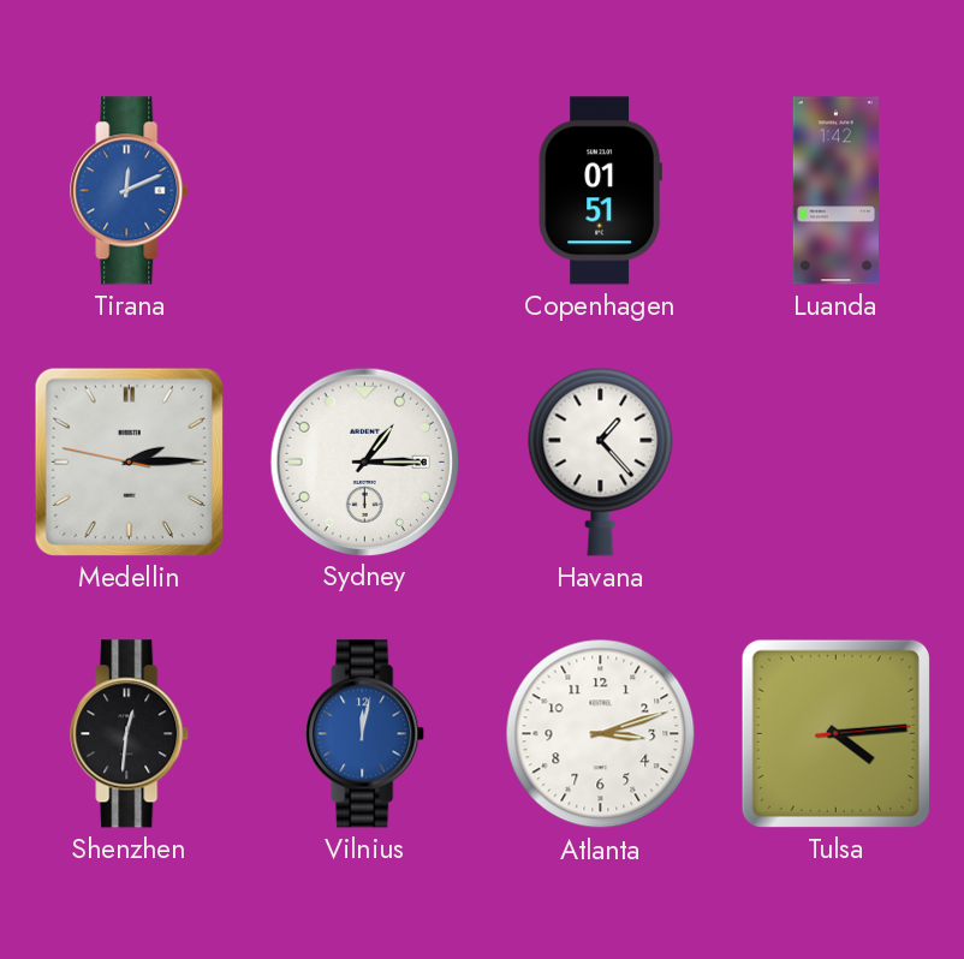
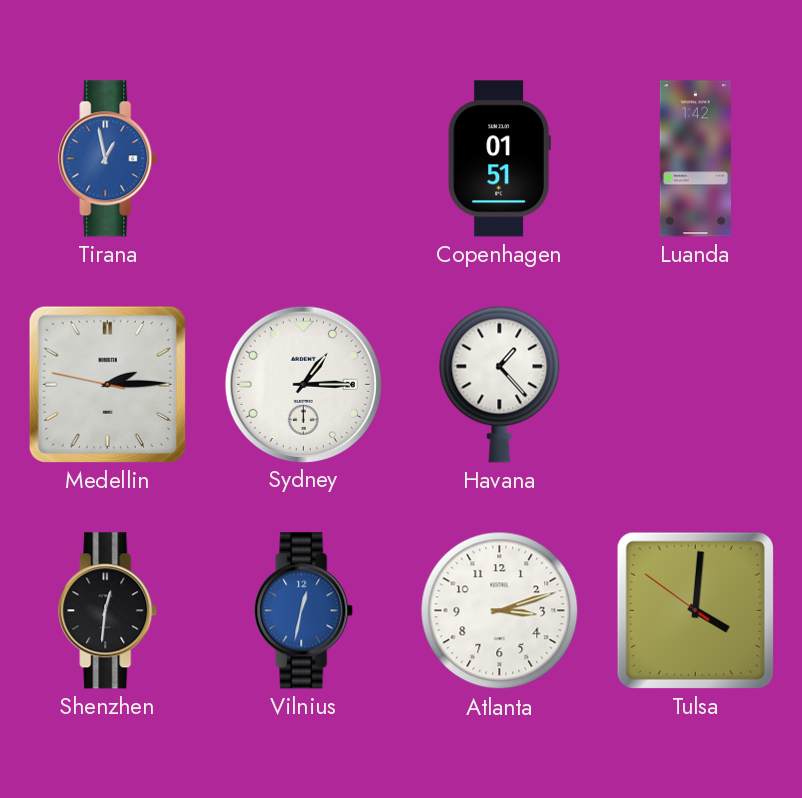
Tirana: 12:11 -> 12:58
Vilnius: 12:02 -> 12:32
Tulsa: 4:14 -> 4:00
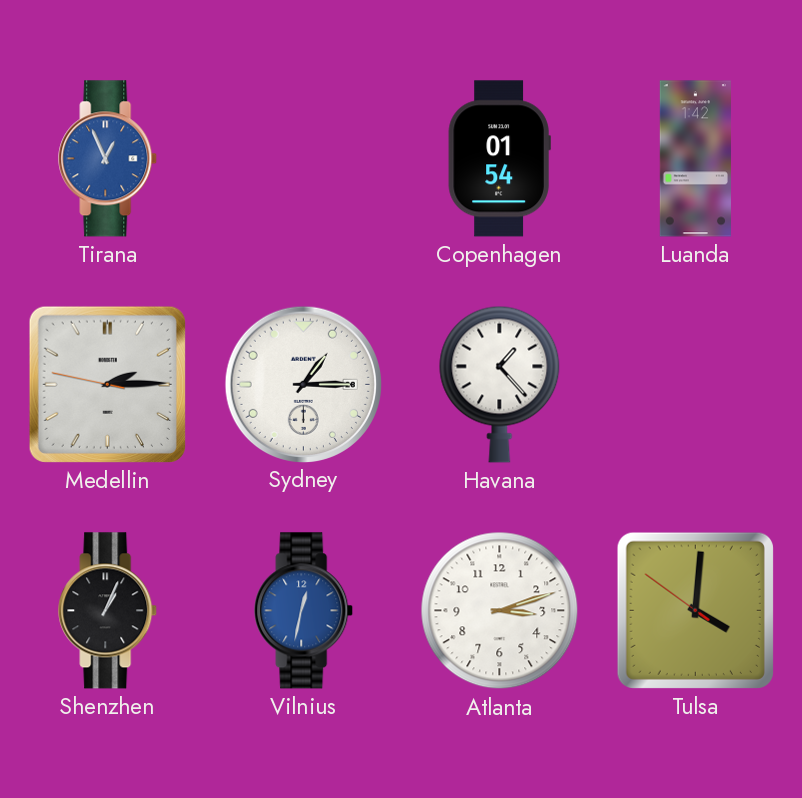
Tirana: 12:58 -> 12:56
Copenhagen: 01:51 -> 01:54
Shenzhen: 12:31 -> 1:04
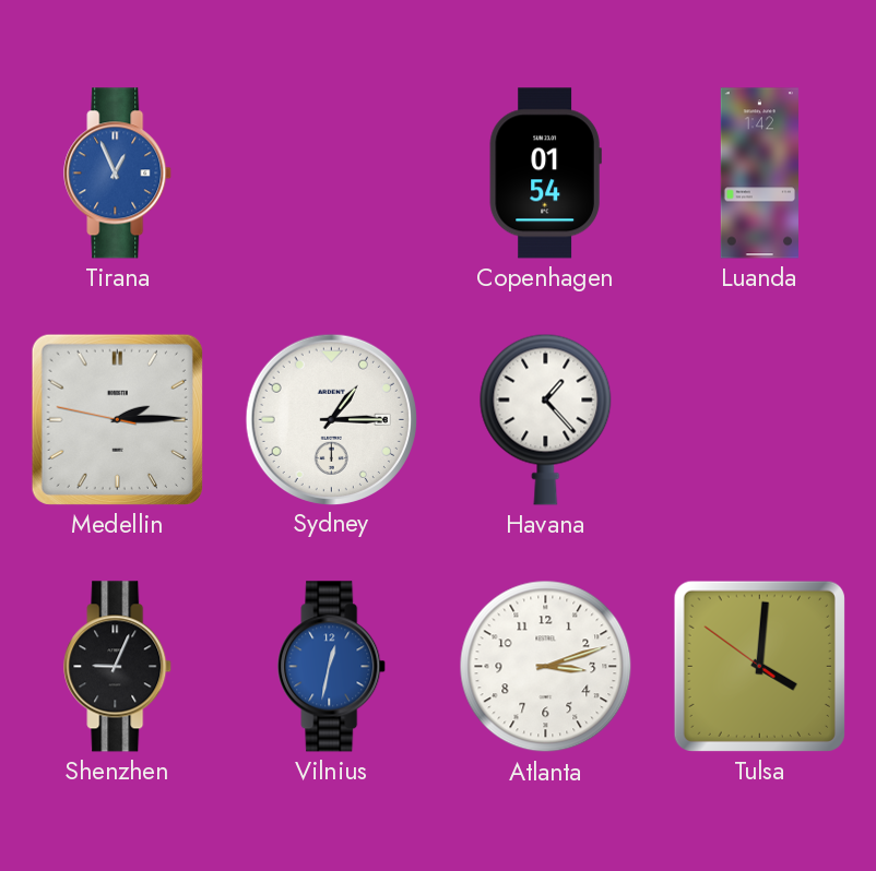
Shenzhen: 1:04 -> 9:04
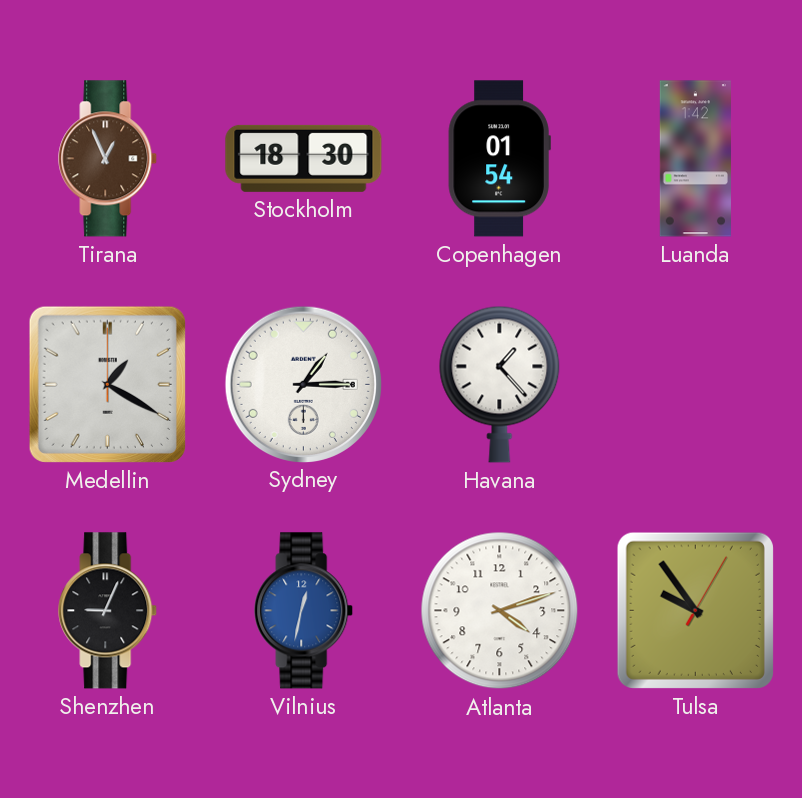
Tirana dial: blue -> brown
Stockholm: none -> 18:30
Medellin: 2:14 -> 1:20
Atlanta: 3:12 -> 4:12
Tulsa: 4:00 -> 9:54
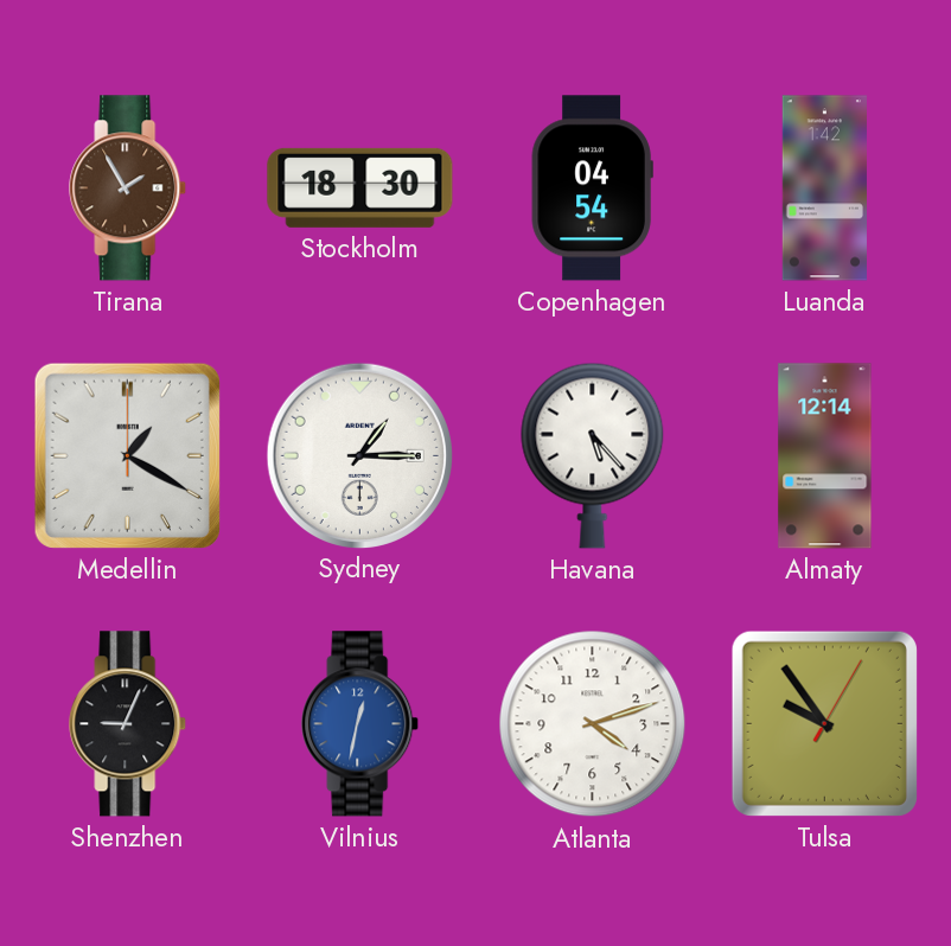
Tirana: 12:56 -> 1:55
Copenhagen: 01:54 -> 04:54
Havana: 1:23 -> 5:23
Almaty: none -> 12:14
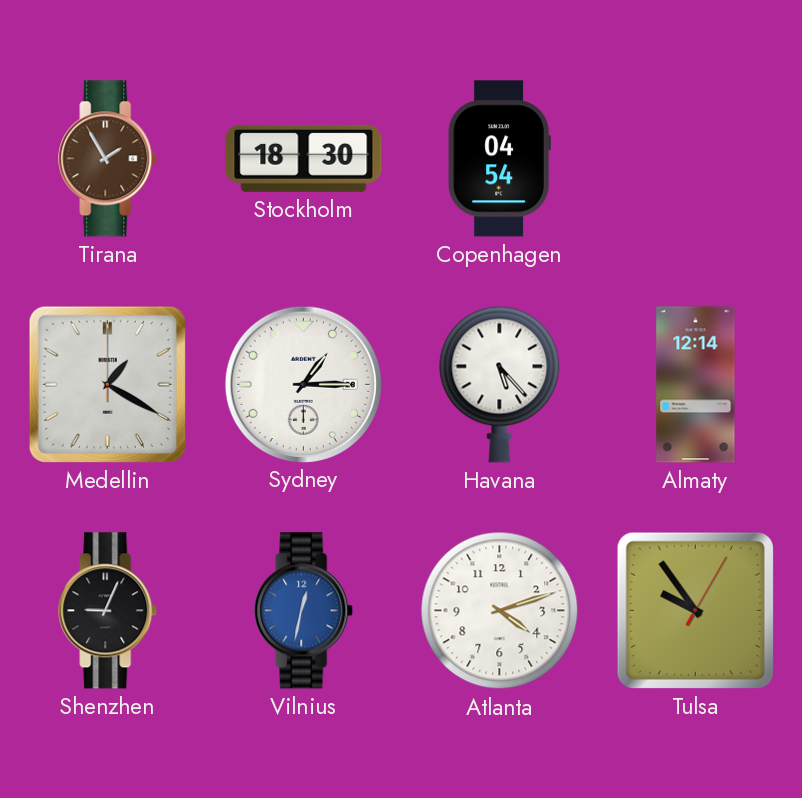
Luanda: 1:42 -> none
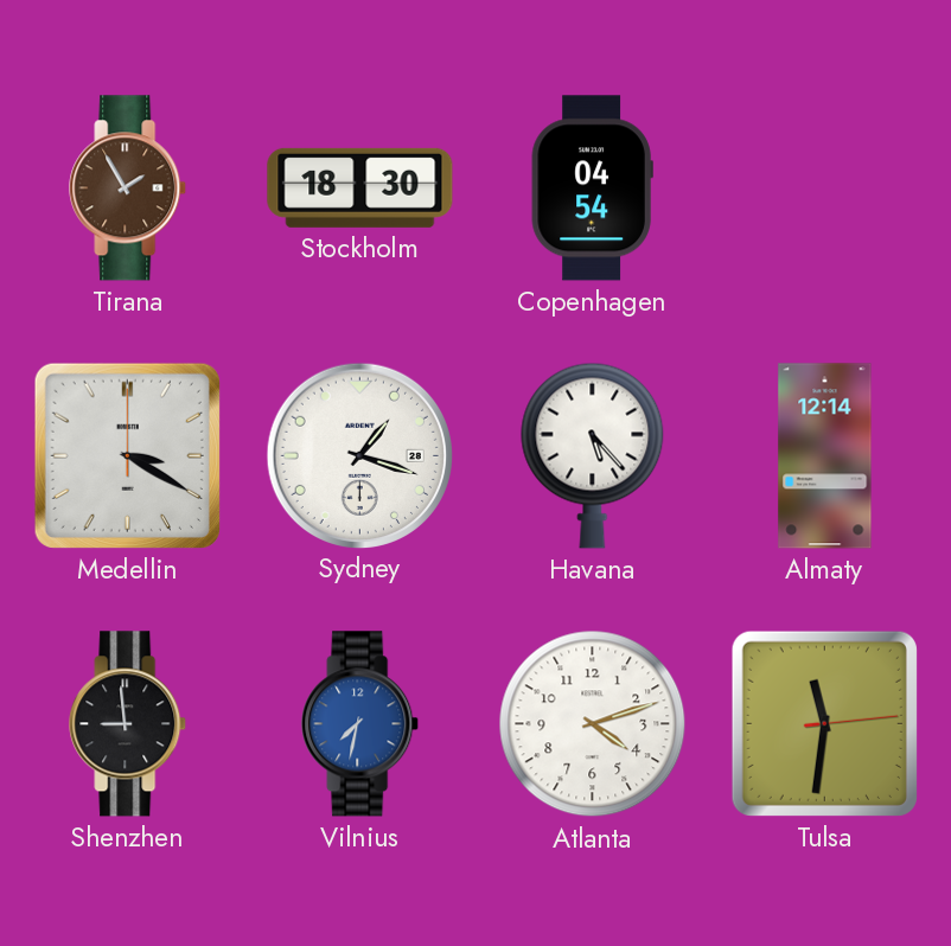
Medellin: 1:20 -> 3:20
Sydney: 1:15 -> 1:18
Shenzhen: 9:04 -> 8:59
Vilnius: 12:32 -> 7:32
Tulsa: 9:54 -> 11:31
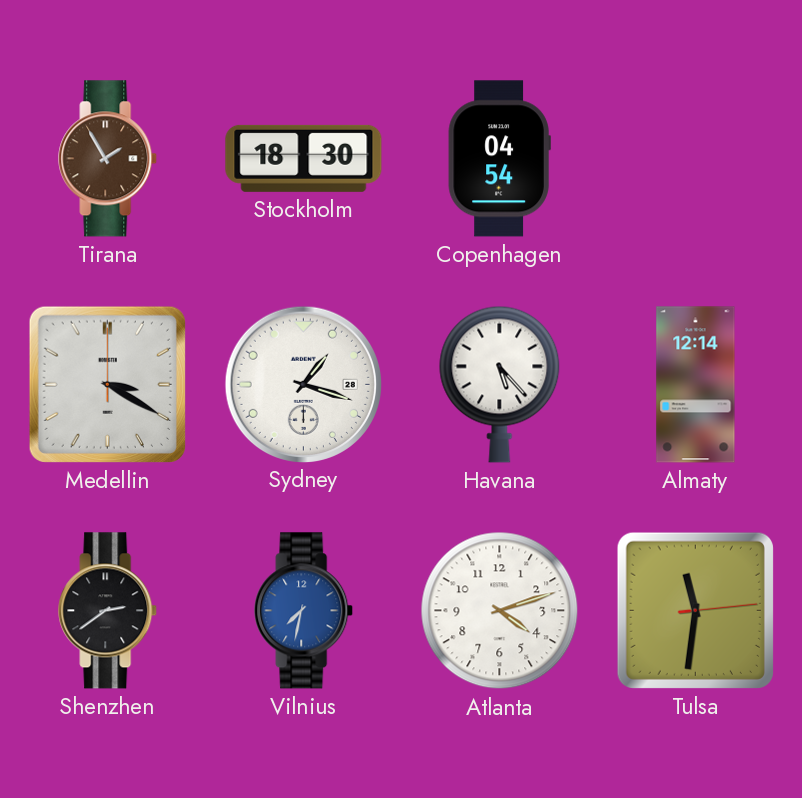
Shenzhen: 8:59 -> 2:39
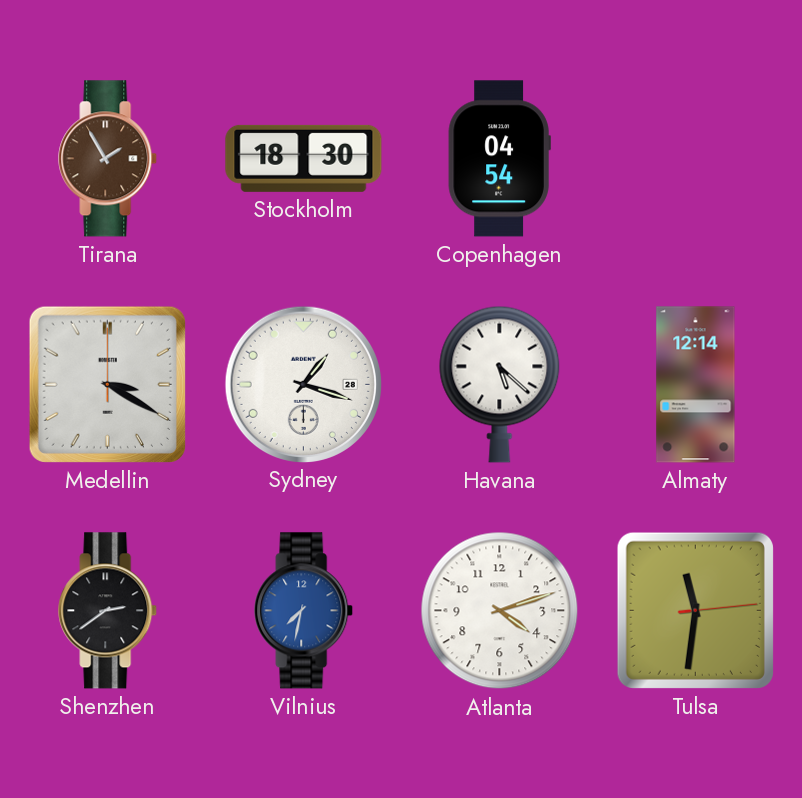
Havana: 5:23 -> 5:22
